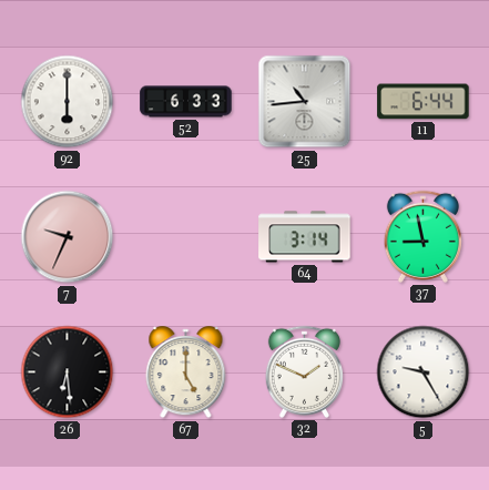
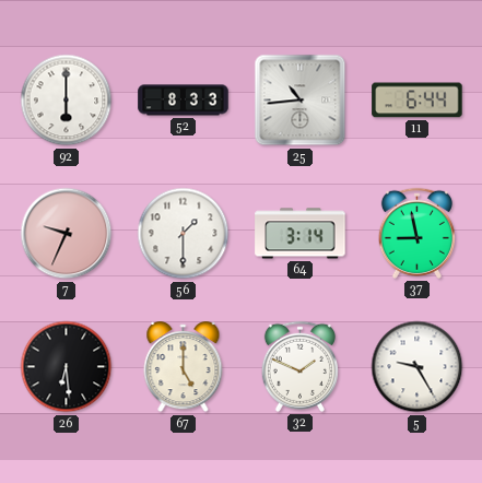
52: 6:33 -> 8:33
56: none -> 1:30
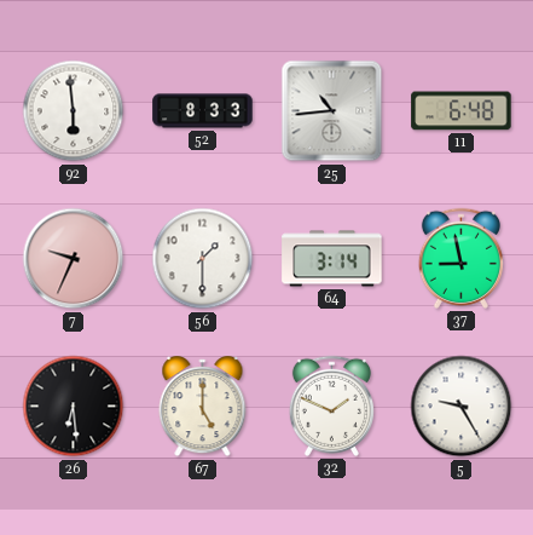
92: 6:00 -> 5:59
11: 6:44 -> 6:48
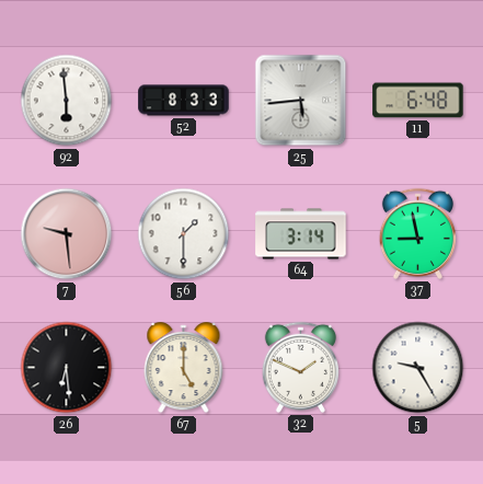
25: 10:44 -> 5:44
7: 9:34 -> 9:29
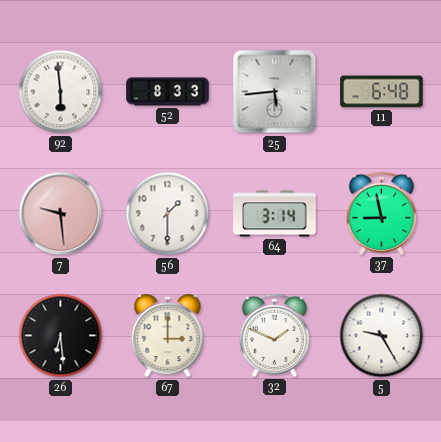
67: 5:00 -> 3:00
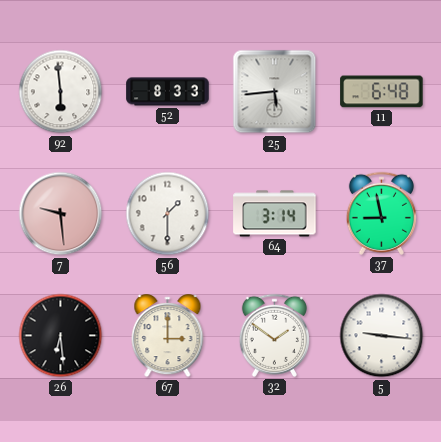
32: 1:49 -> 1:51
5: 9:25 -> 9:16
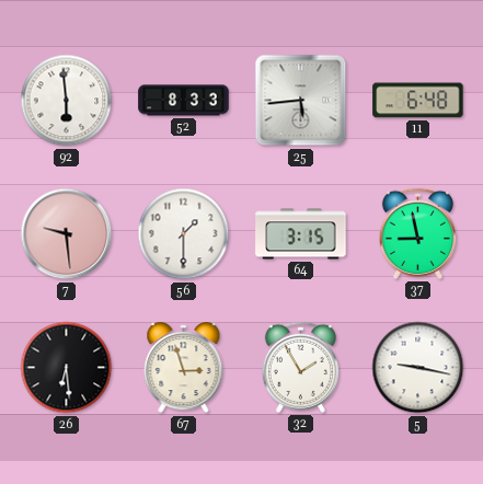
64: 3:14 -> 3:15
67: 3:00 -> 2:57
32: 1:51 -> 1:55
5: 9:16 -> 9:17
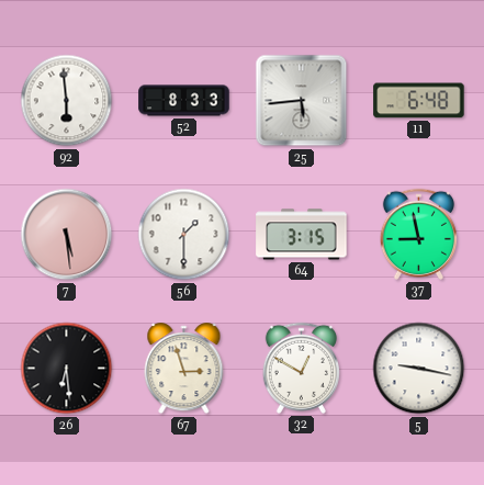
7: 9:29 -> 5:29
32: 1:55 -> 12:50
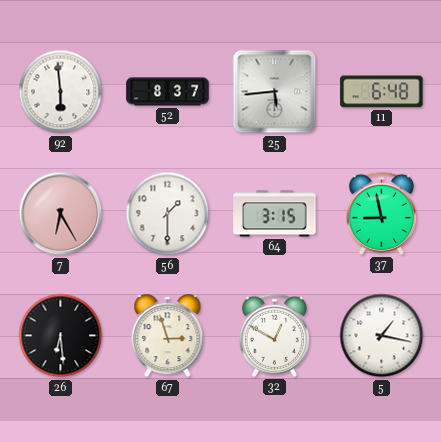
52: 8:33 -> 8:37
7: 5:29 -> 6:25
5: 9:17 -> 1:17
